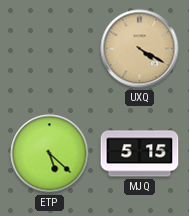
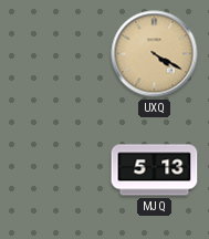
ETP: 5:22 -> none
MJQ: 5:15 -> 5:13
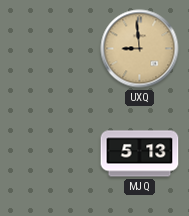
UXQ: 4:20 -> 8:59
